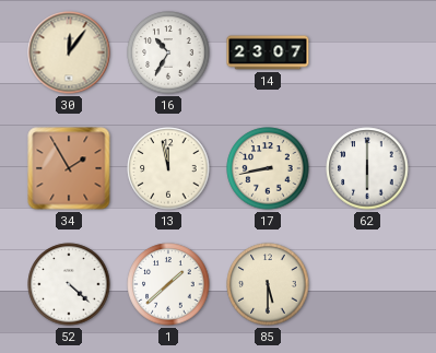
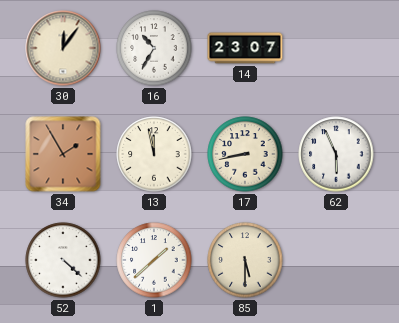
62: 6:00 -> 5:56
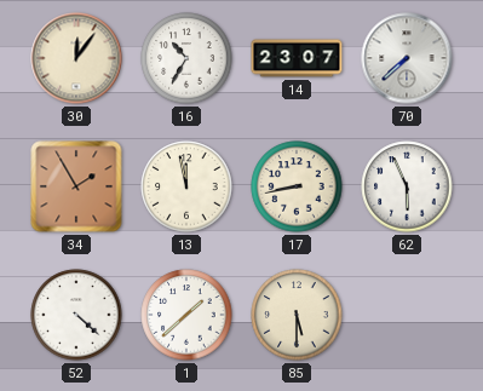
70: none -> 7:38
